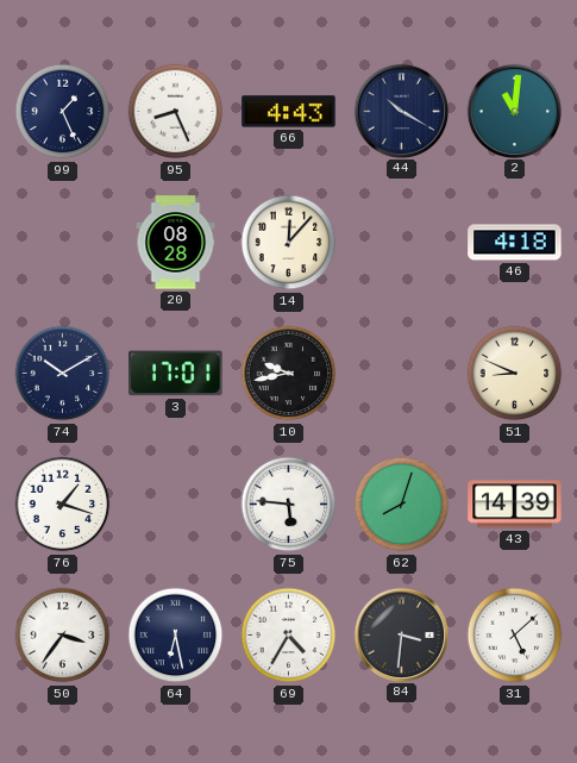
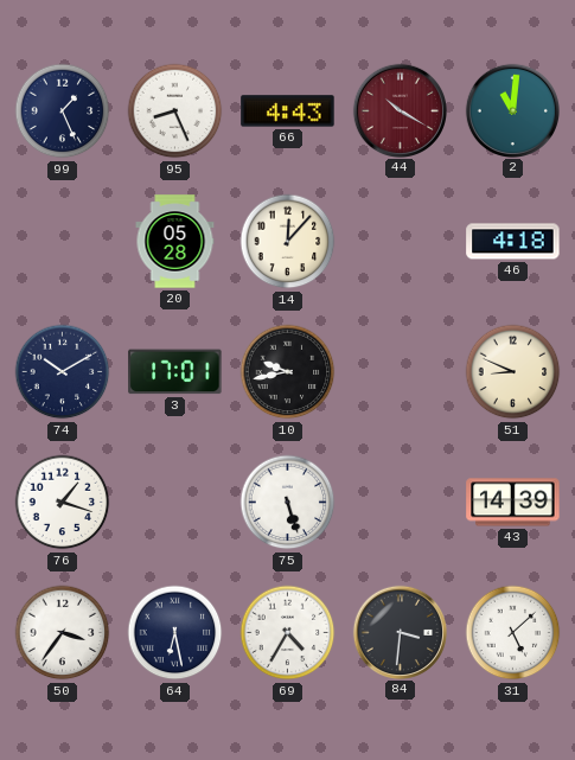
44 dial: navy -> burgundy
20: 08:28 -> 05:28
75: 5:46 -> 5:27
62: 8:03 -> none
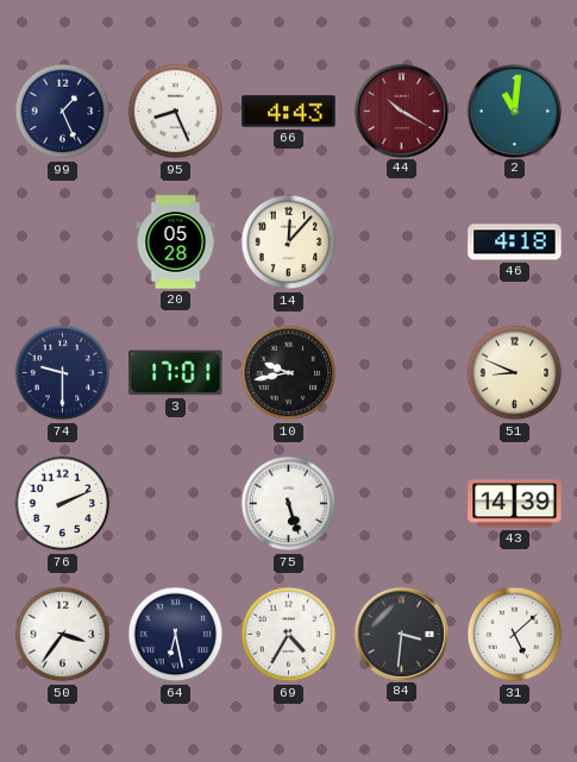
74: 10:10 -> 9:30
76: 1:18 -> 2:11
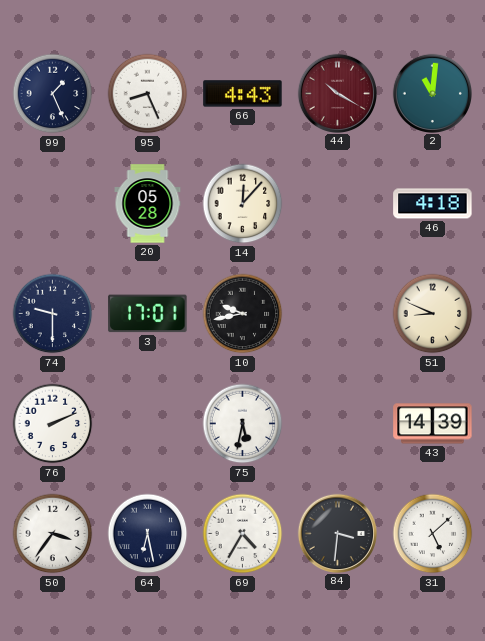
75: 5:27 -> 5:32
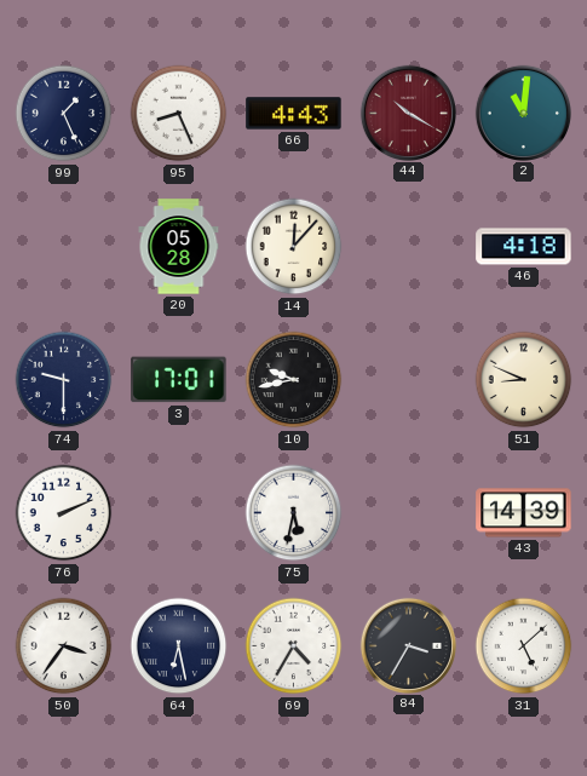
84: 3:31 -> 3:35
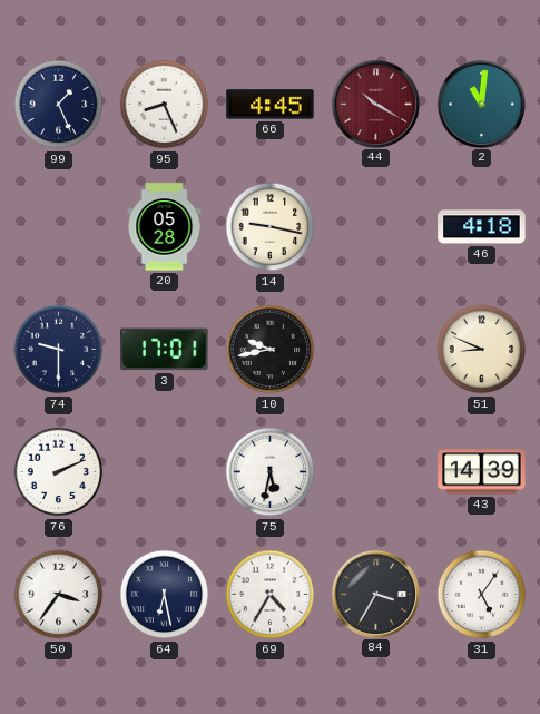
66: 4:43 -> 4:45
14: 12:07 -> 9:17
31: 5:08 -> 5:06
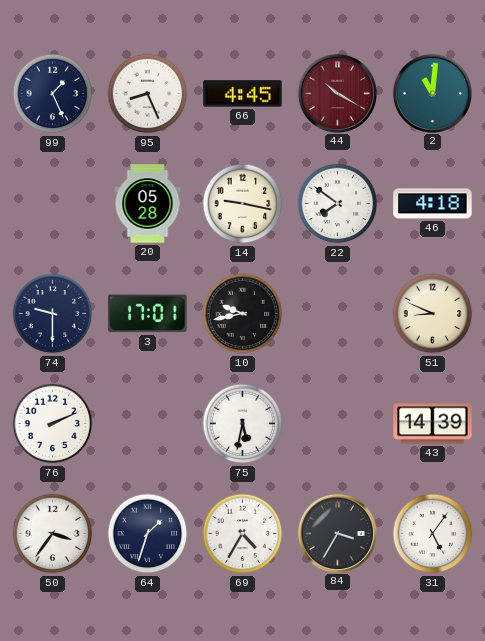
22: none -> 7:51
64: 6:28 -> 1:33
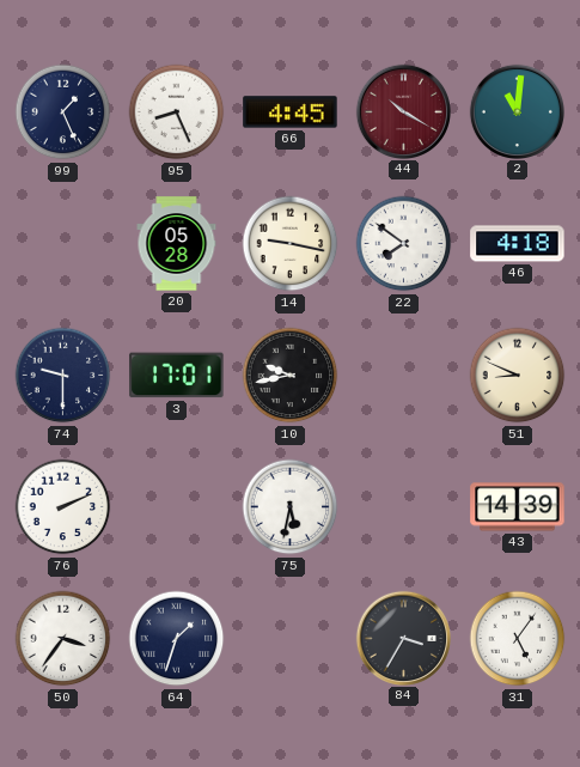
69: 4:35 -> none
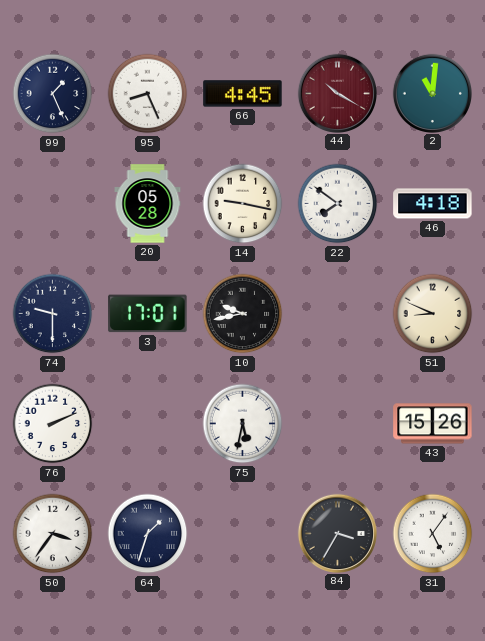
43: 14:39 -> 15:26
